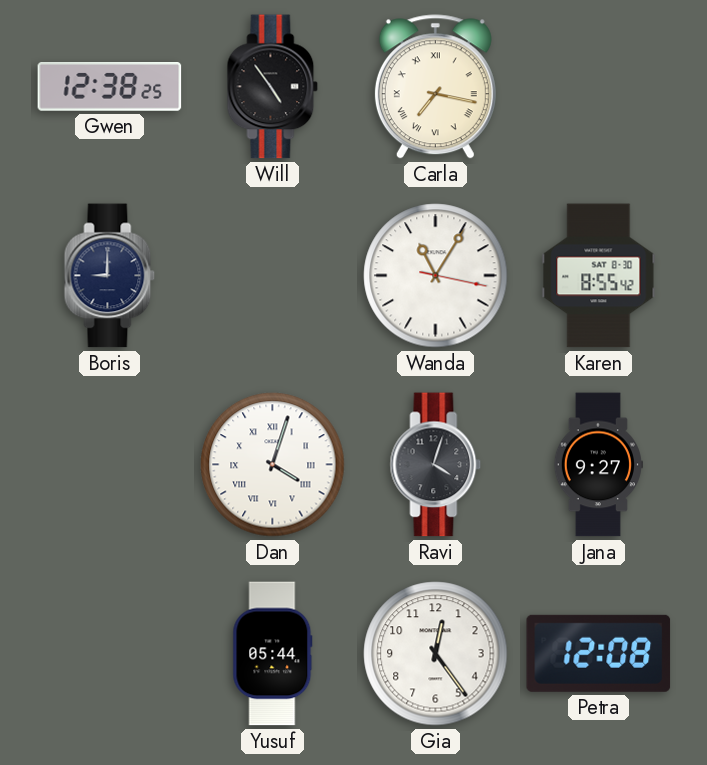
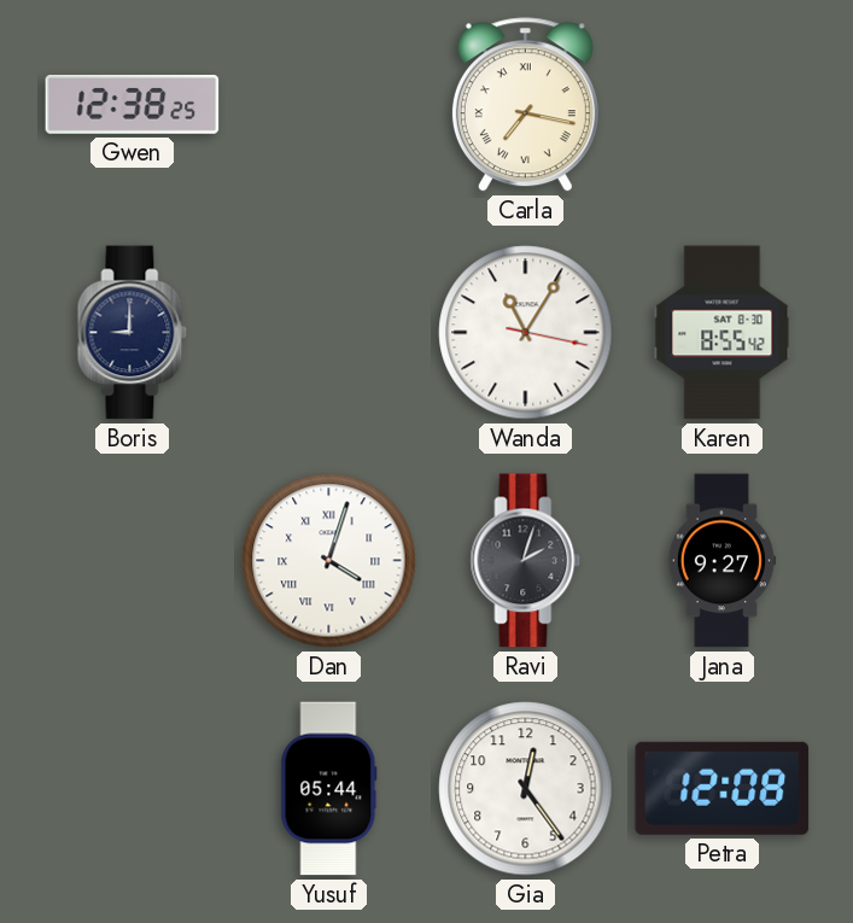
Will: 4:54 -> none
Ravi: 4:03 -> 2:03
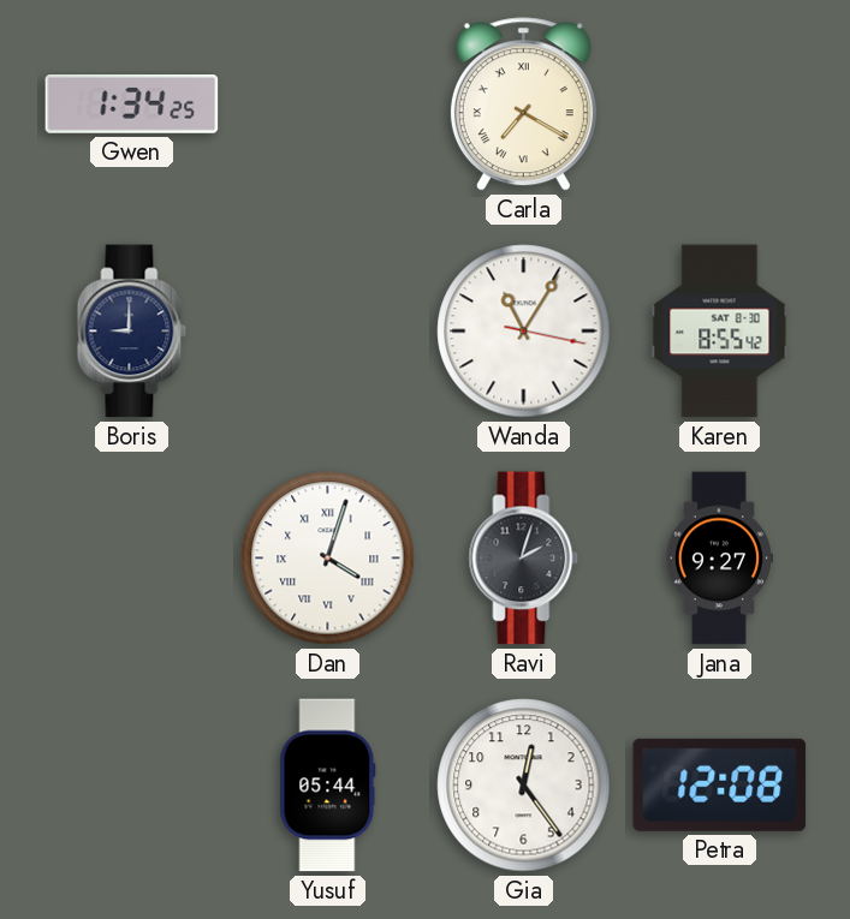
Gwen: 12:38 -> 1:34
Carla: 7:17 -> 7:20
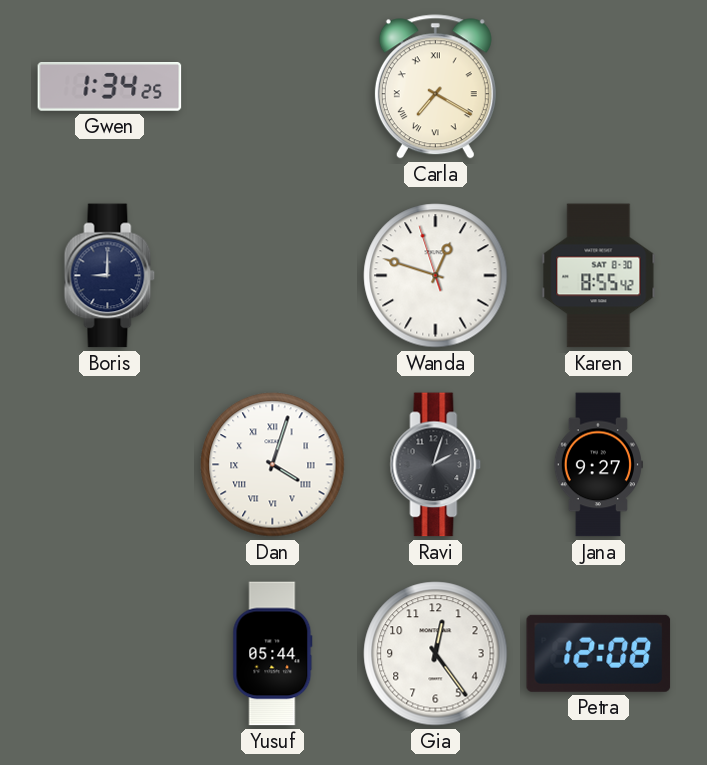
Wanda: 11:05 -> 12:47
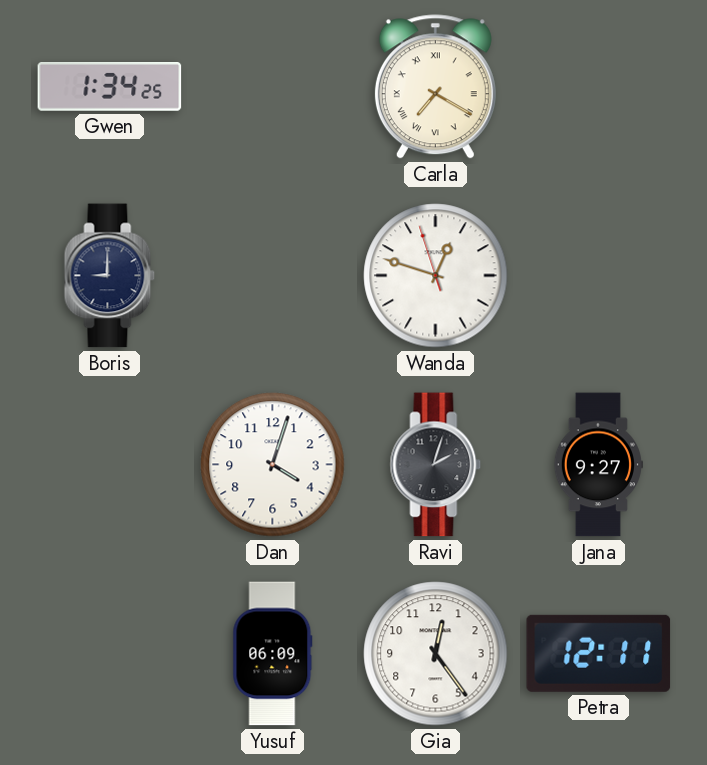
Karen: 8:55 -> none
Dan numerals: Roman -> Arabic
Yusuf: 05:44 -> 06:09
Petra: 12:08 -> 12:11
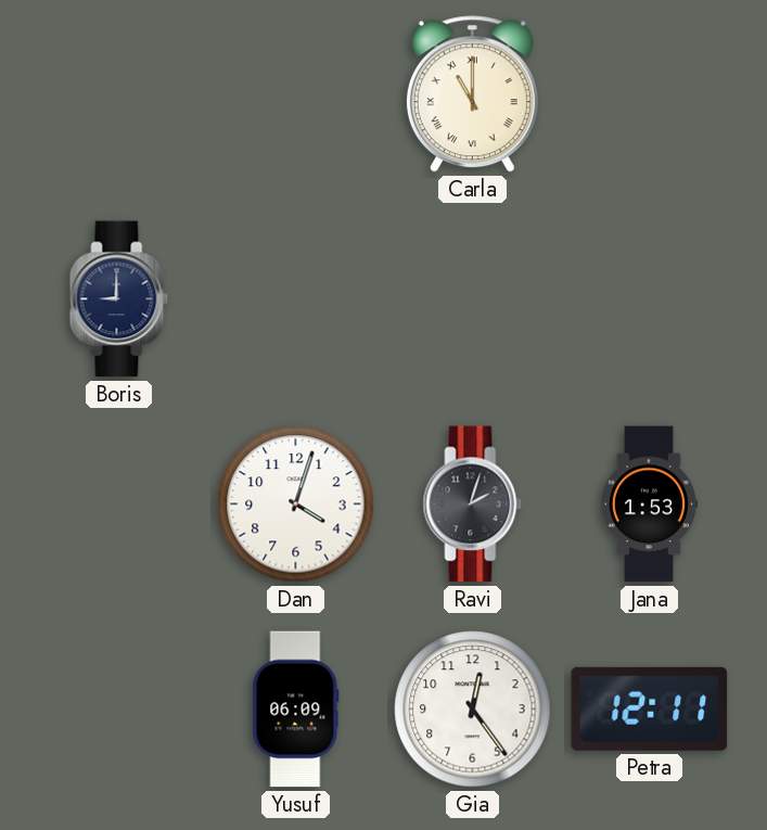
Gwen: 1:34 -> none
Carla: 7:20 -> 11:00
Wanda: 12:47 -> none
Jana: 9:27 -> 1:53
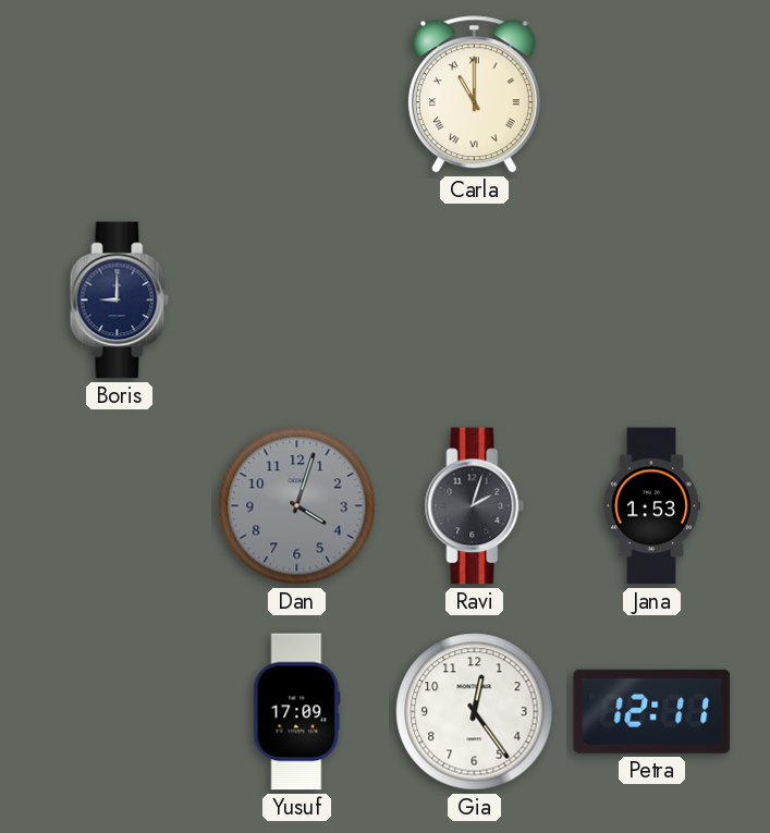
Dan dial: white -> grey
Yusuf: 06:09 -> 17:09
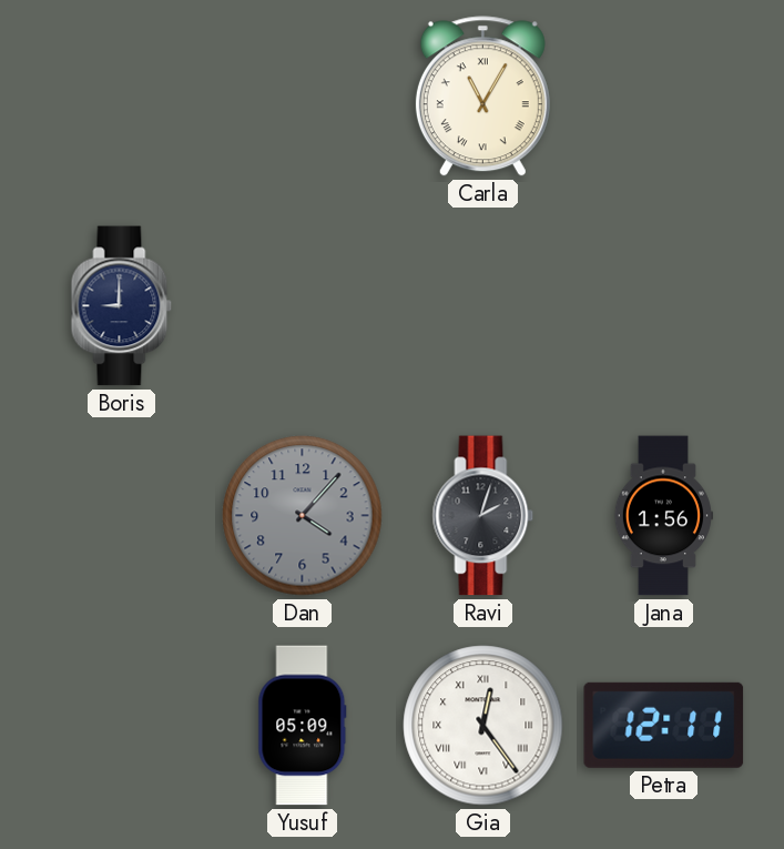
Carla: 11:00 -> 11:05
Dan: 4:03 -> 4:07
Jana: 1:53 -> 1:56
Yusuf: 17:09 -> 05:09
Gia numerals: Arabic -> Roman
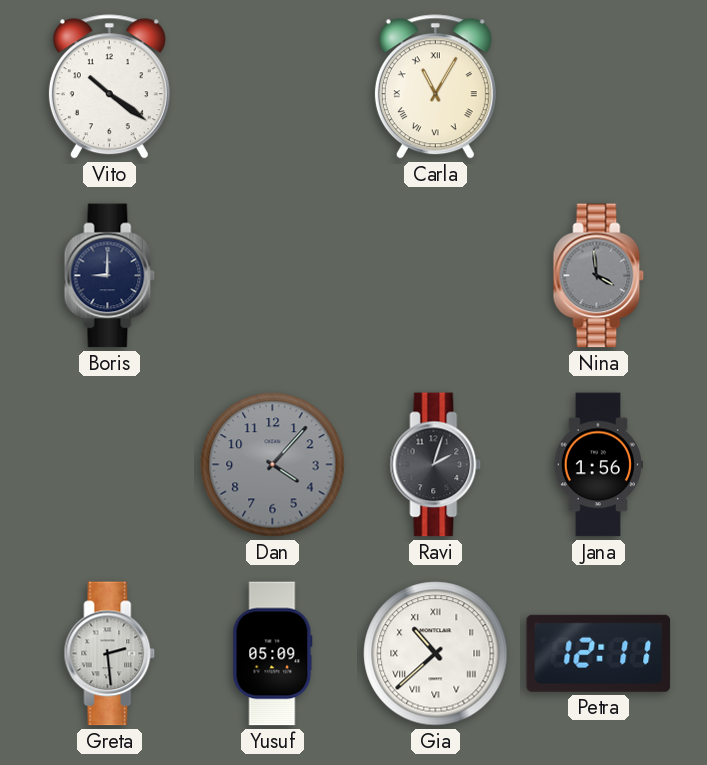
Vito: none -> 10:21
Nina: none -> 3:59
Greta: none -> 2:29
Gia: 12:24 -> 10:38
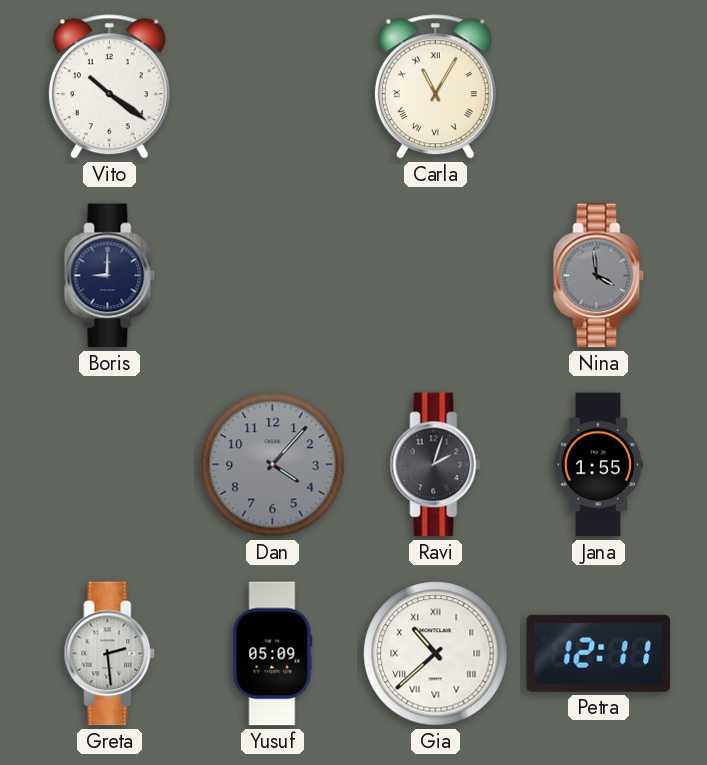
Jana: 1:56 -> 1:55
